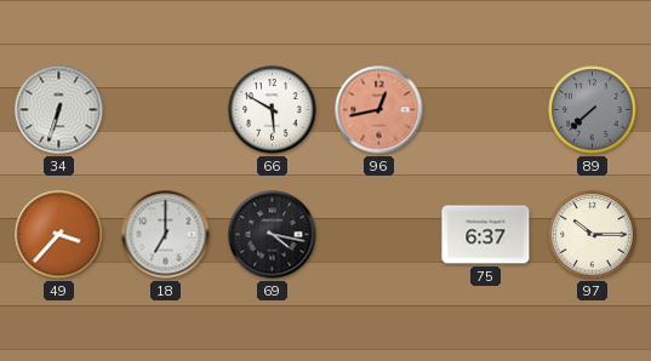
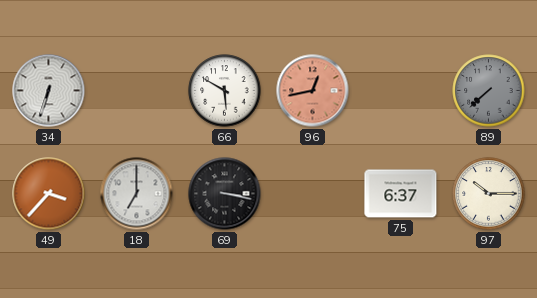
69: 4:17 -> 3:17
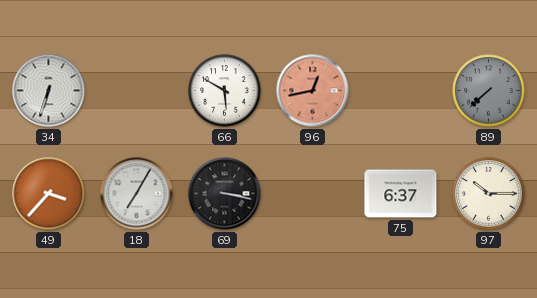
18: 7:00 -> 7:05
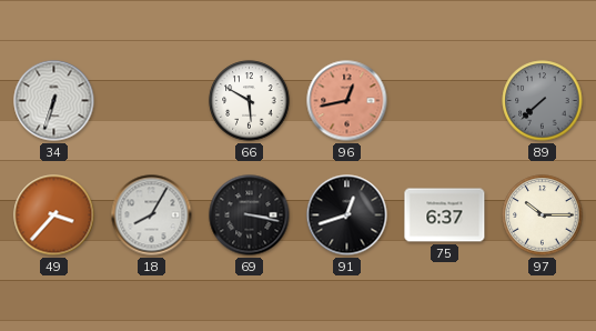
18: 7:05 -> 8:05
91: none -> 12:42
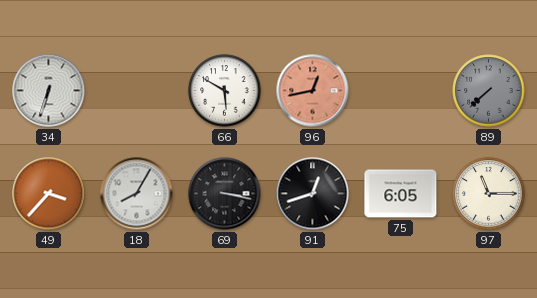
75: 6:37 -> 6:05
97: 10:15 -> 11:15
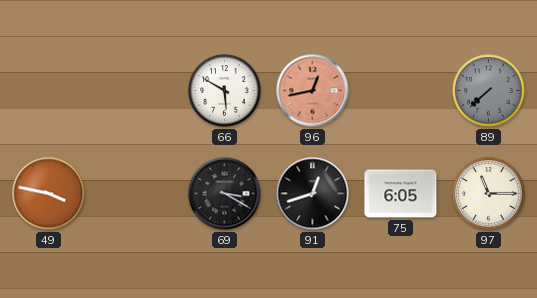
34: 6:33 -> none
49: 3:37 -> 3:47
18: 8:05 -> none
69: 3:17 -> 3:20
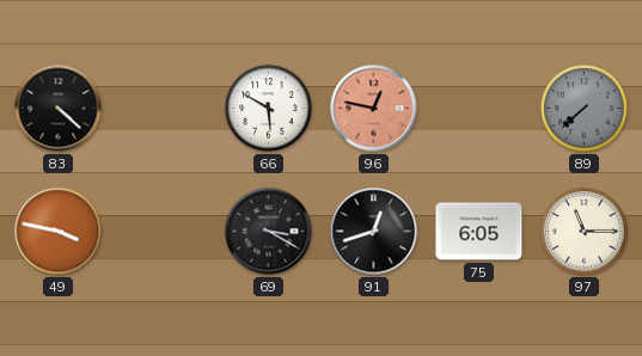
83: none -> 4:22
96: 12:43 -> 12:47
